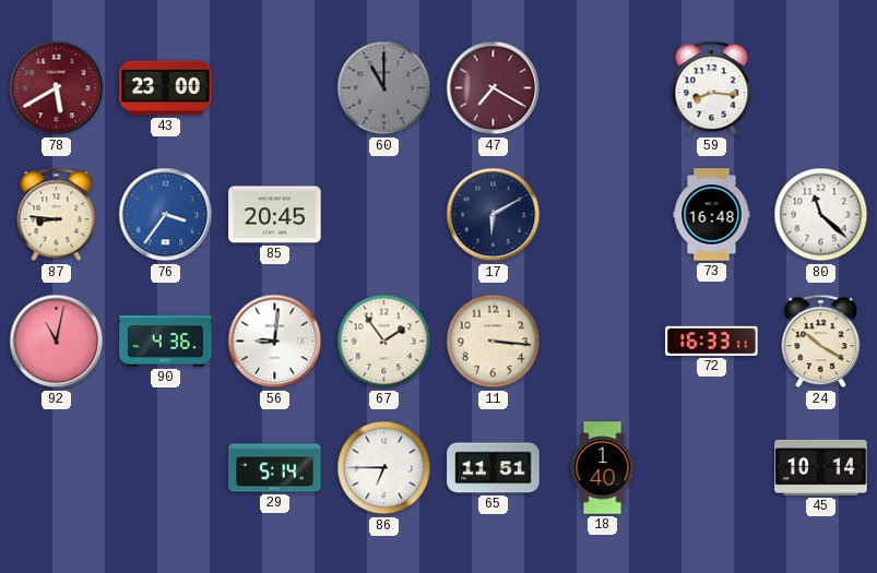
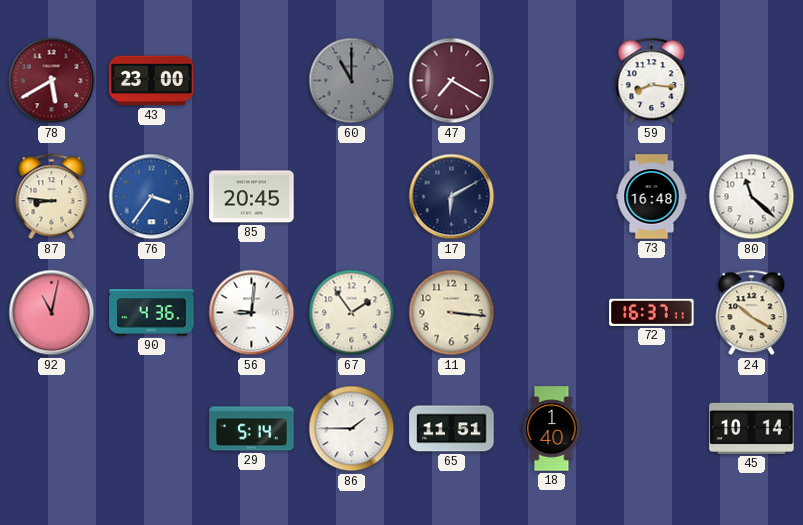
72: 16:33 -> 16:37
86: 6:45 -> 1:45
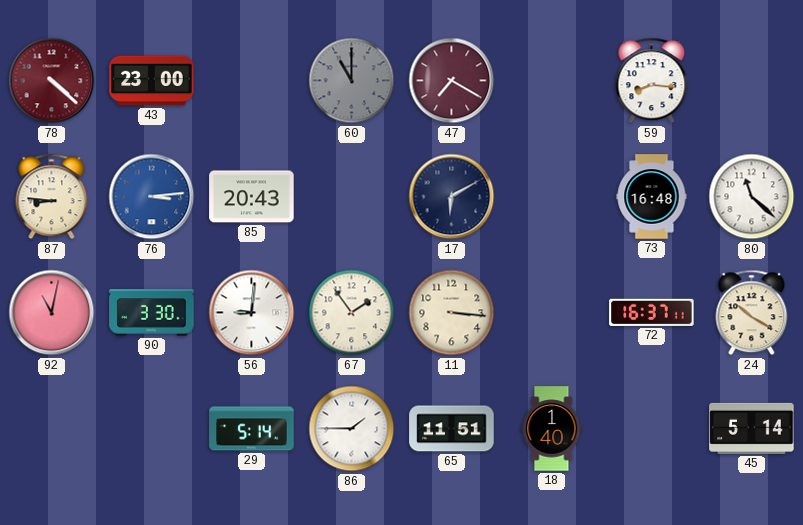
78: 5:40 -> 4:22
76: 3:36 -> 3:14
85: 20:45 -> 20:43
90: 4:36 -> 3:30
45: 10:14 -> 5:14
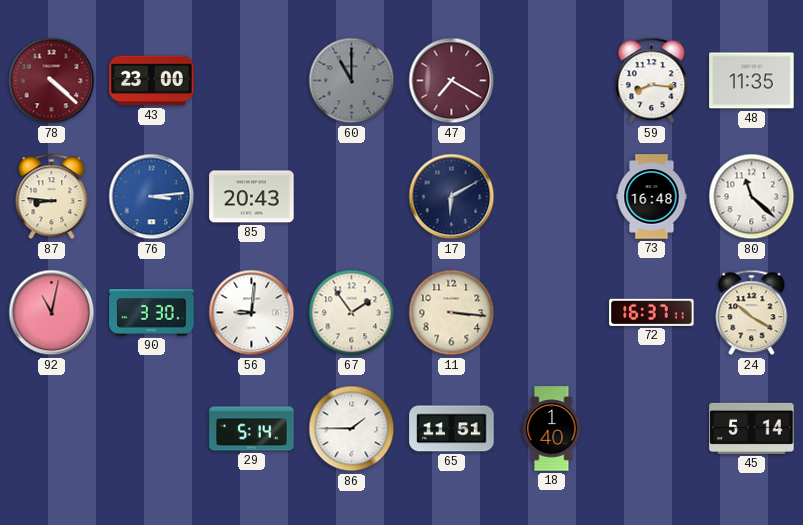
48: none -> 11:35
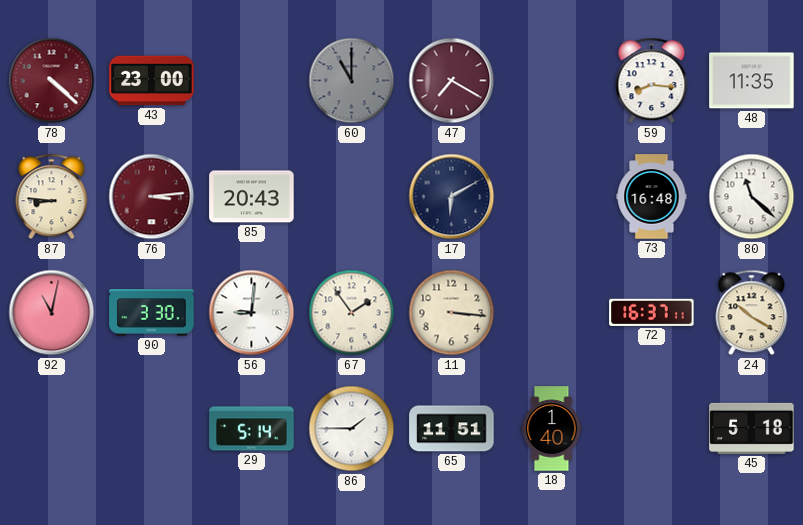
76 dial: blue -> burgundy
45: 5:14 -> 5:18
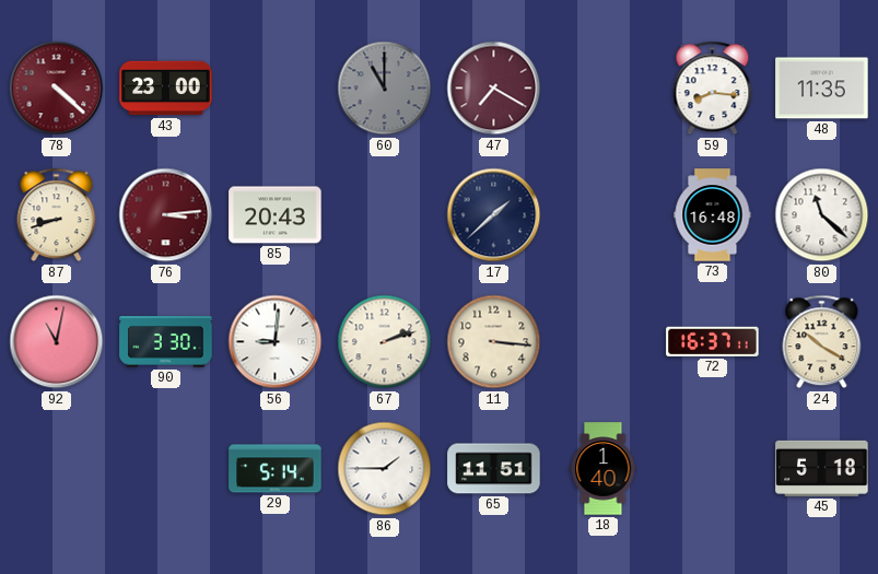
87: 8:46 -> 8:42
17: 6:10 -> 1:38
67: 1:54 -> 2:12
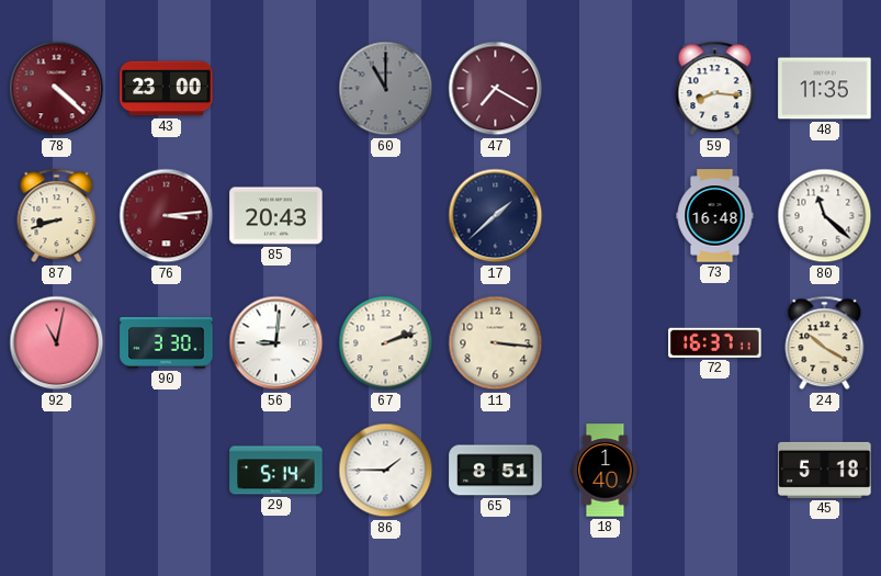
65: 11:51 -> 8:51
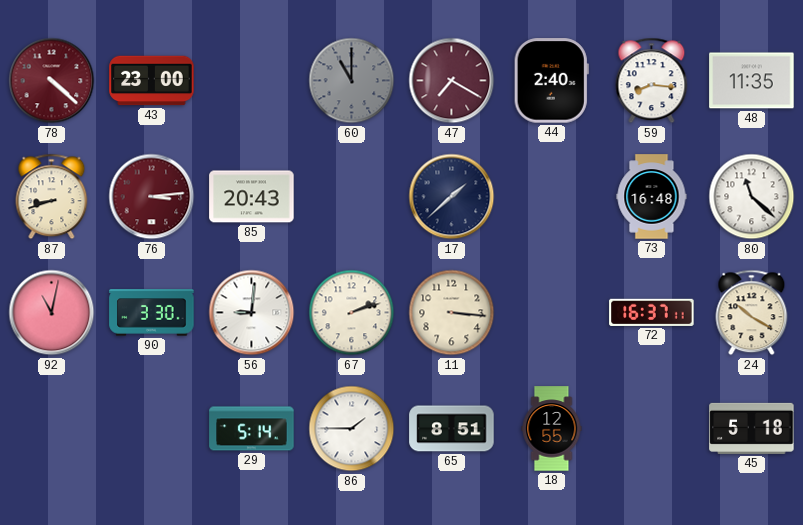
44: none -> 2:40
18: 1:40 -> 12:55
